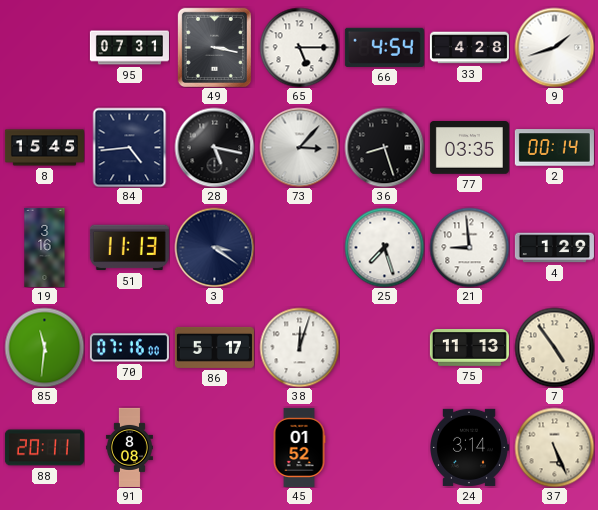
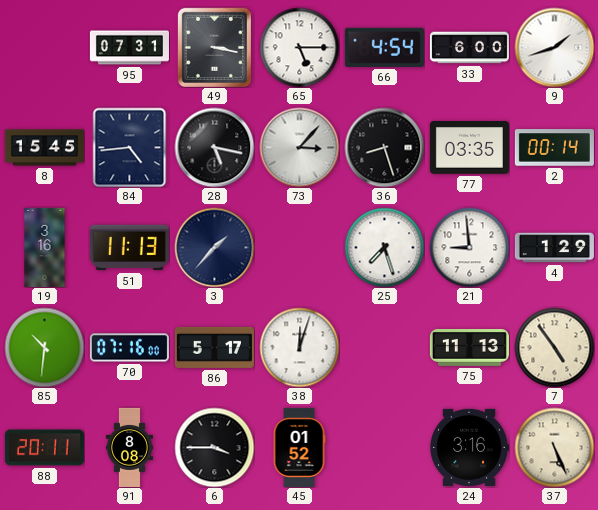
33: 4:28 -> 6:00
3: 3:21 -> 1:37
85: 11:31 -> 10:31
6: none -> 3:45
24: 3:14 -> 3:16
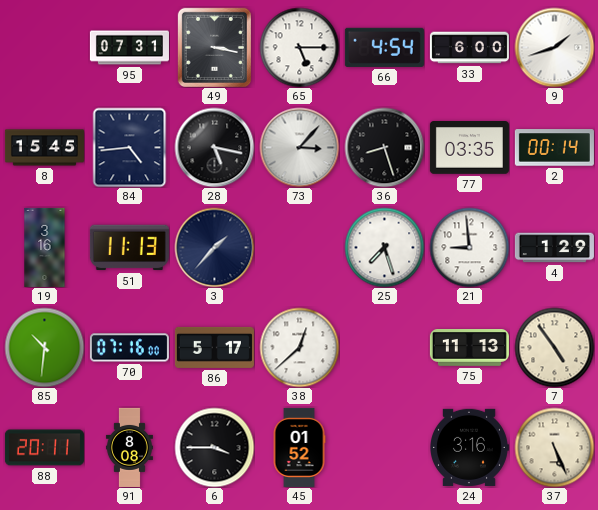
38: 12:03 -> 12:38
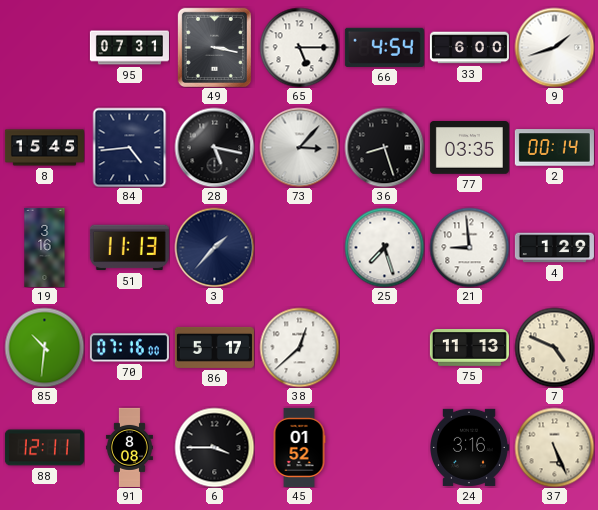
7: 4:54 -> 4:49
88: 20:11 -> 12:11
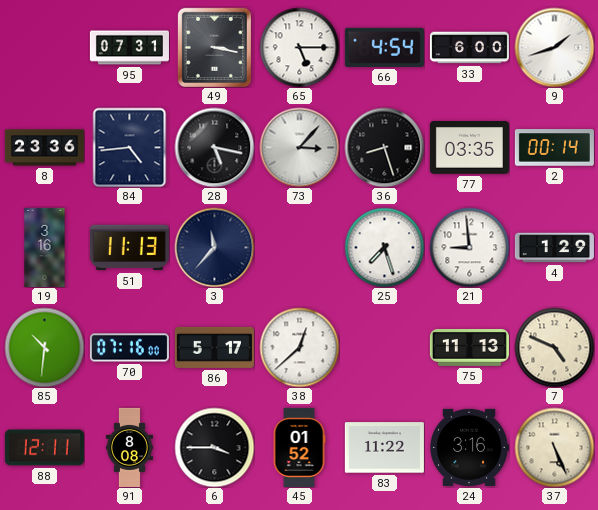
8: 15:45 -> 23:36
3: 1:37 -> 11:37
83: none -> 11:22
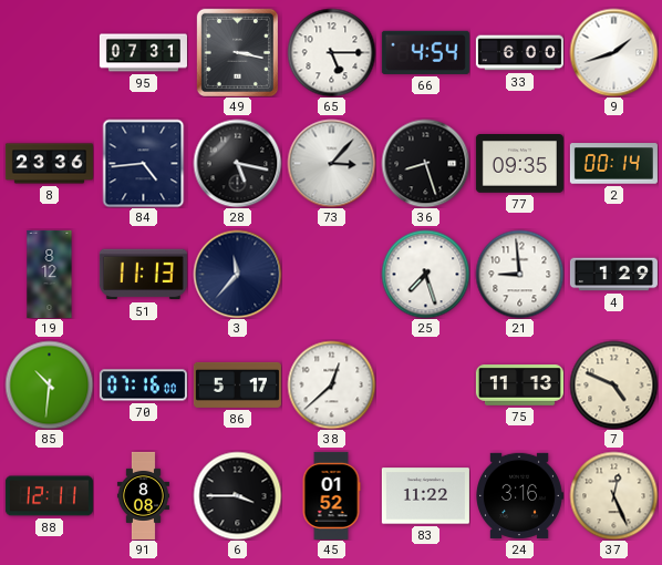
77: 03:35 -> 09:35
19: 3:16 -> 8:12
37: 5:26 -> 12:26
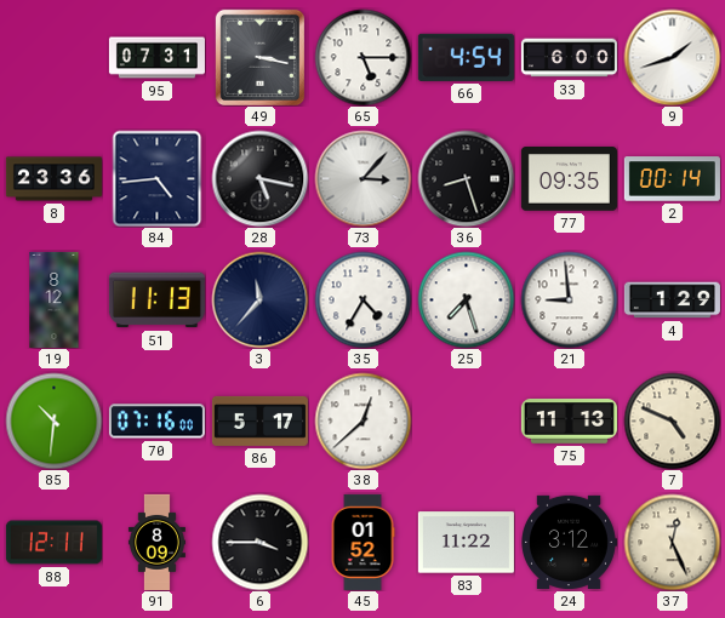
35: none -> 4:35
91: 8:08 -> 8:09
24: 3:16 -> 3:12
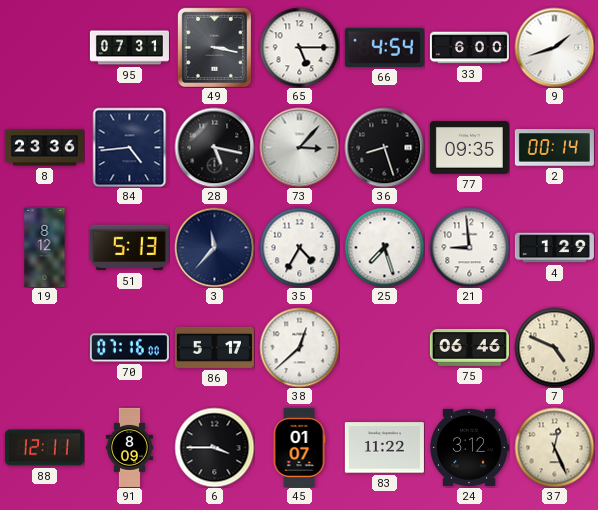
51: 11:13 -> 5:13
85: 10:31 -> none
75: 11:13 -> 06:46
45: 01:52 -> 01:07
